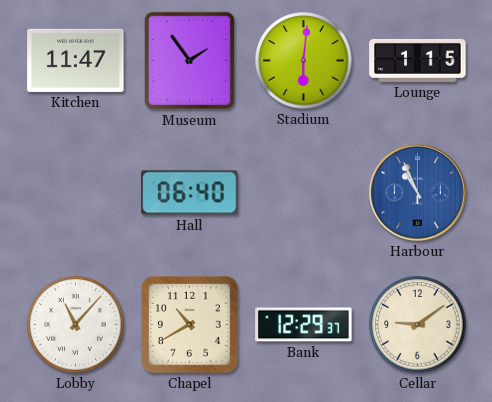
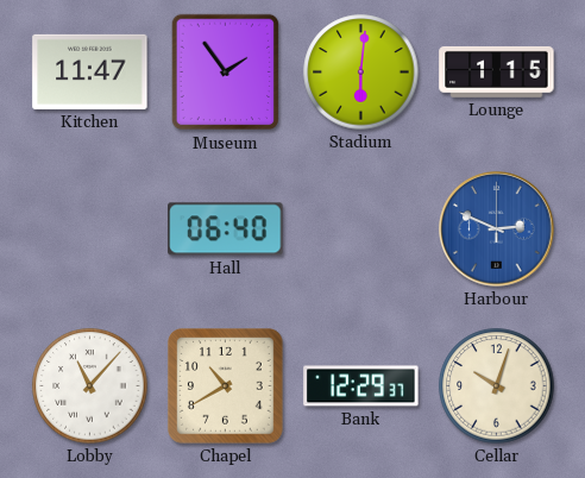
Harbour: 10:56 -> 2:49
Cellar: 9:09 -> 10:03
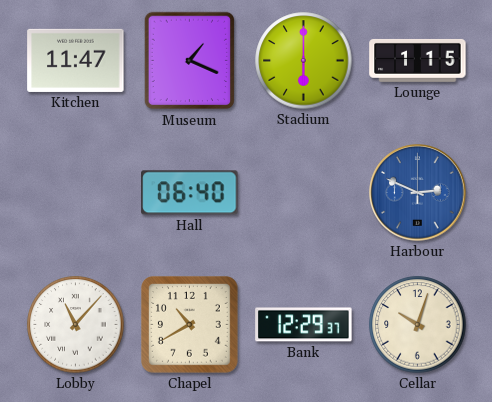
Museum: 1:54 -> 1:19
Stadium: 6:01 -> 6:00
